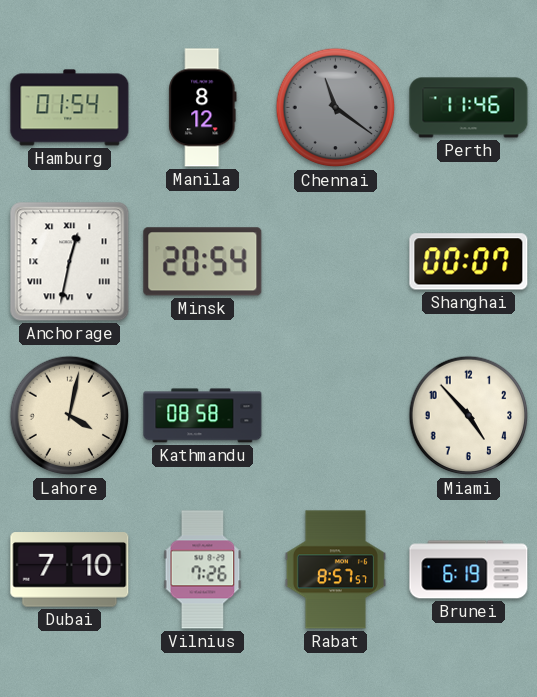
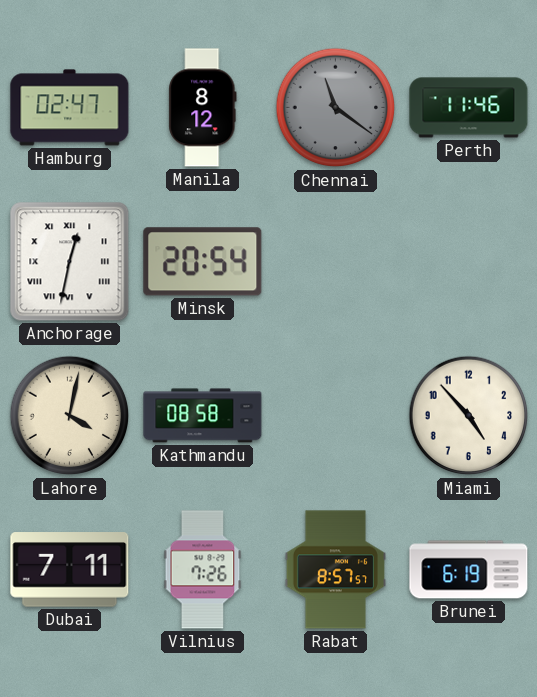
Hamburg: 01:54 -> 02:47
Shanghai: 00:07 -> none
Dubai: 7:10 -> 7:11
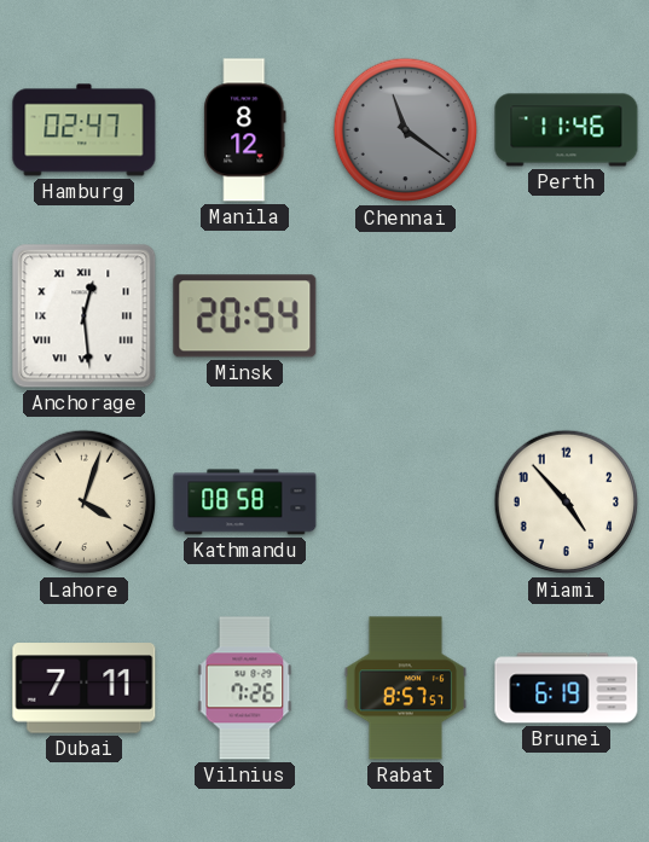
Anchorage: 12:32 -> 12:29
Lahore: 4:02 -> 4:03
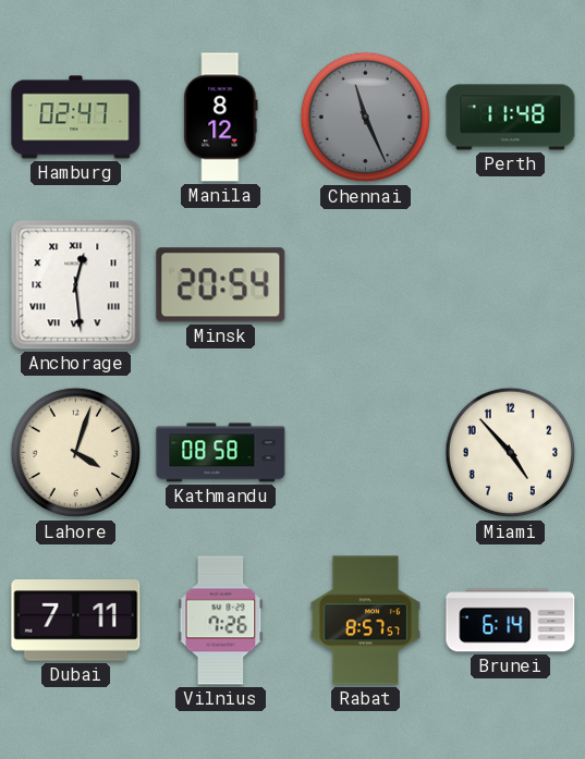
Chennai: 11:21 -> 11:26
Perth: 11:46 -> 11:48
Brunei: 6:19 -> 6:14
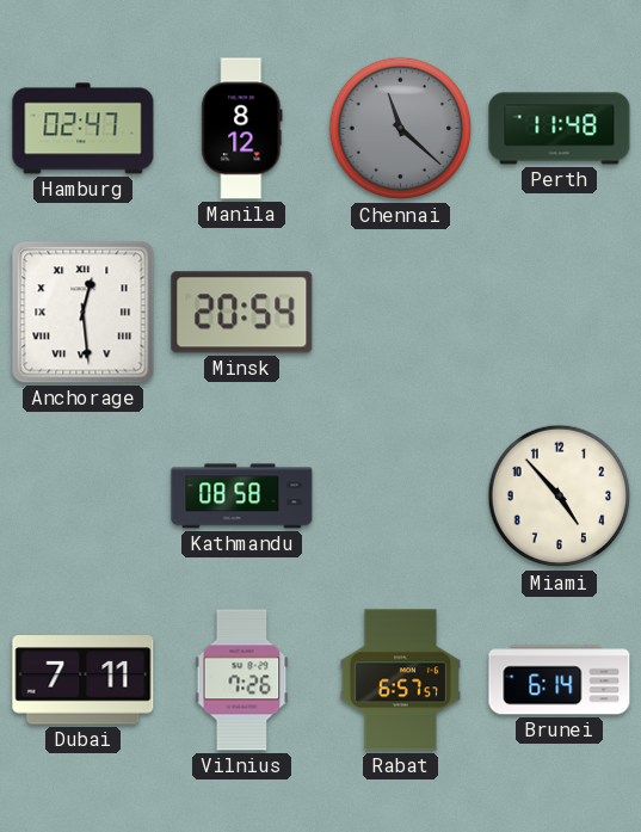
Chennai: 11:26 -> 11:22
Lahore: 4:03 -> none
Rabat: 8:57 -> 6:57
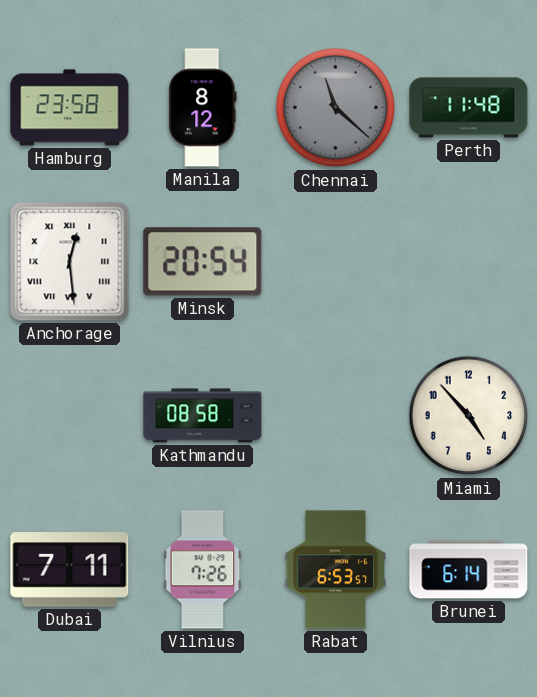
Hamburg: 02:47 -> 23:58
Rabat: 6:57 -> 6:53
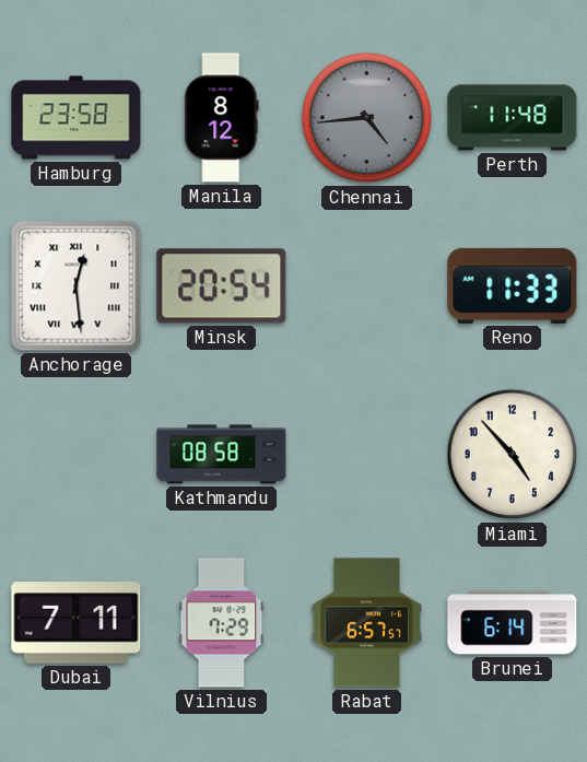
Chennai: 11:22 -> 4:44
Reno: none -> 11:33
Vilnius: 7:26 -> 7:29
Rabat: 6:53 -> 6:57
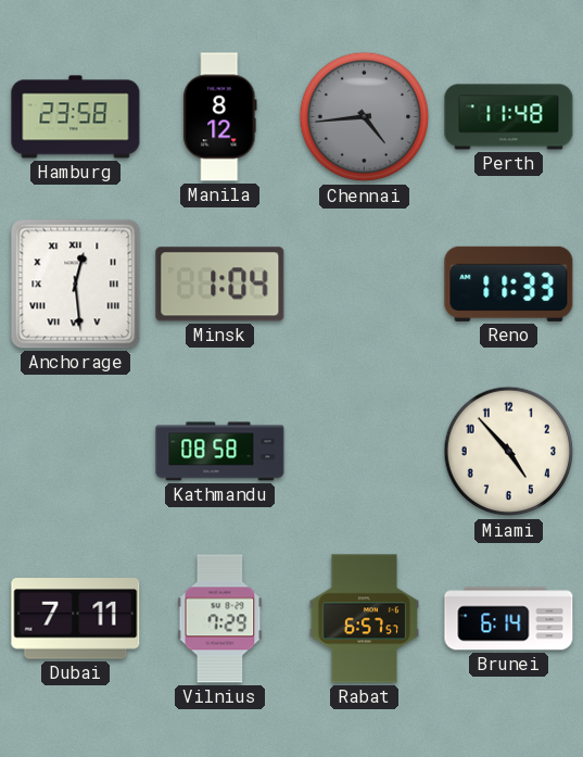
Minsk: 20:54 -> 1:04
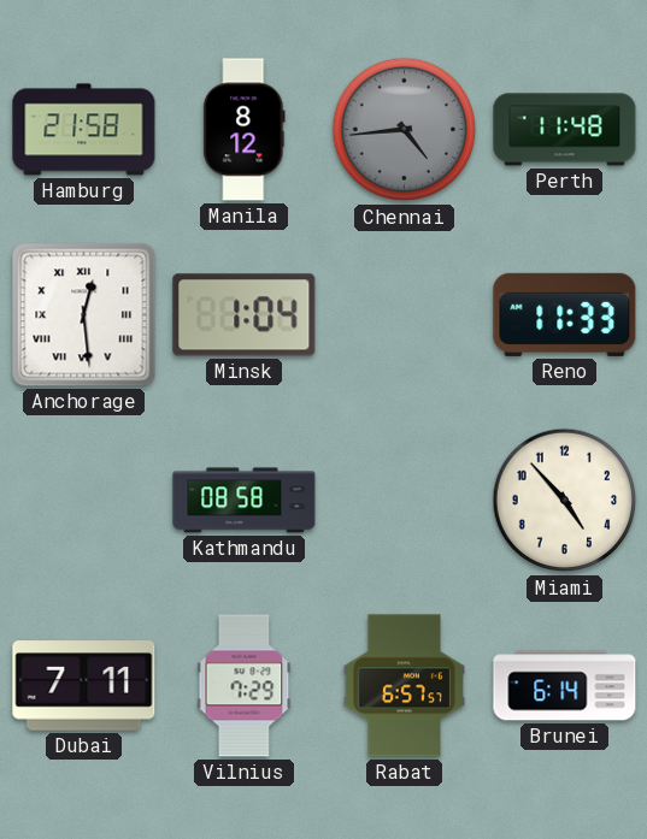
Hamburg: 23:58 -> 21:58
